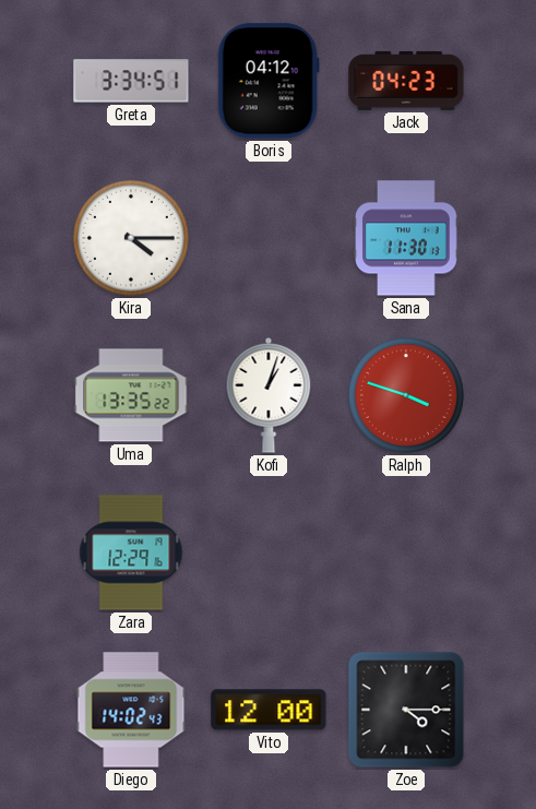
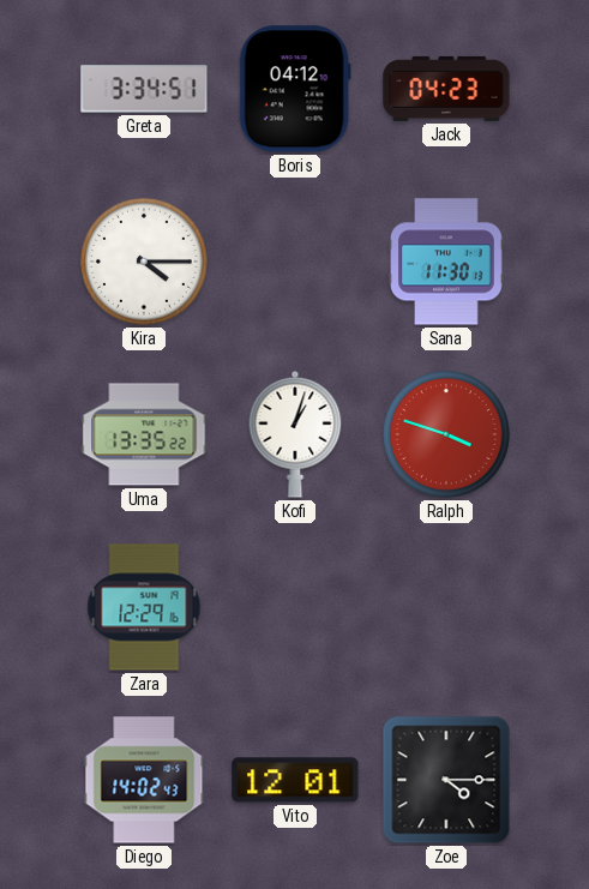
Vito: 12:00 -> 12:01
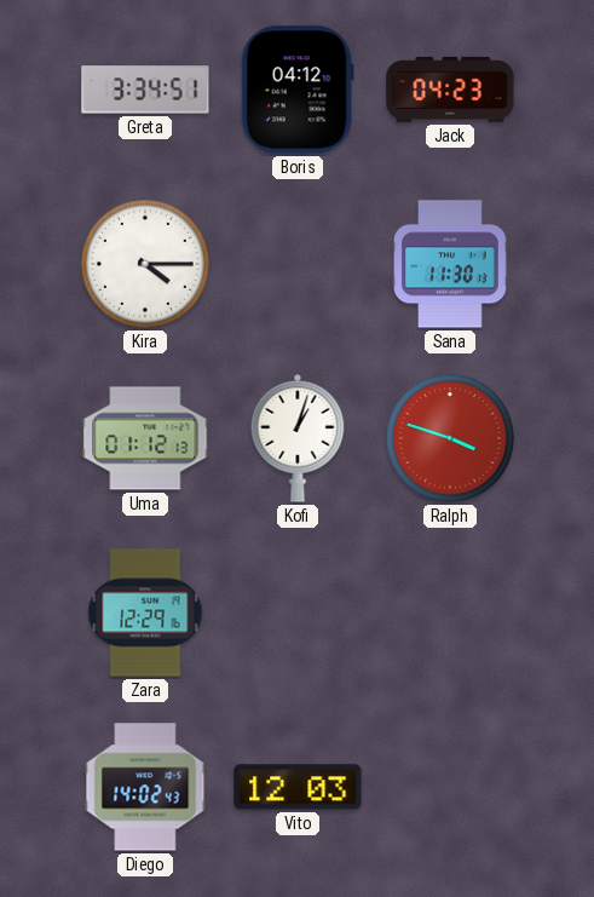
Uma: 13:35 -> 01:12
Vito: 12:01 -> 12:03
Zoe: 4:15 -> none
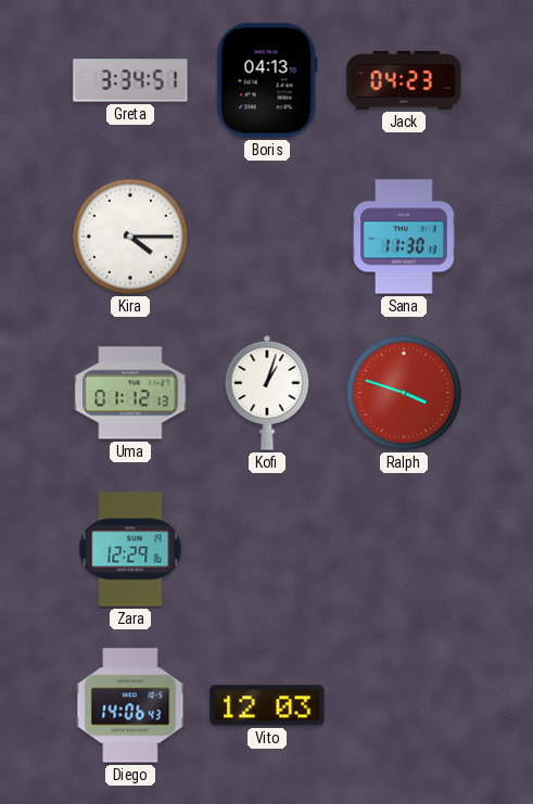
Boris: 04:12 -> 04:13
Diego: 14:02 -> 14:06
